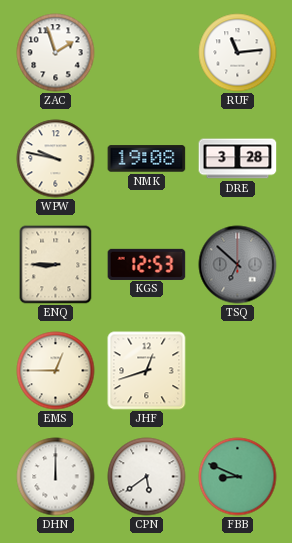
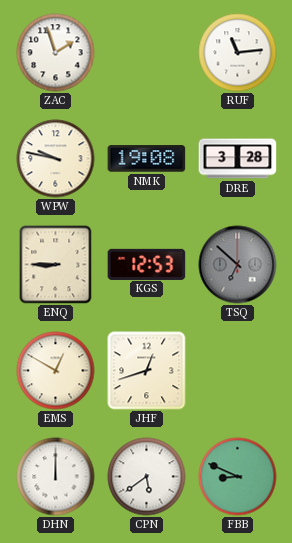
EMS: 12:45 -> 12:50
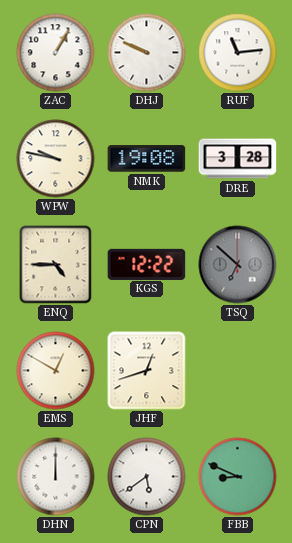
ZAC: 1:57 -> 1:05
DHJ: none -> 9:49
ENQ: 8:45 -> 4:45
KGS: 12:53 -> 12:22
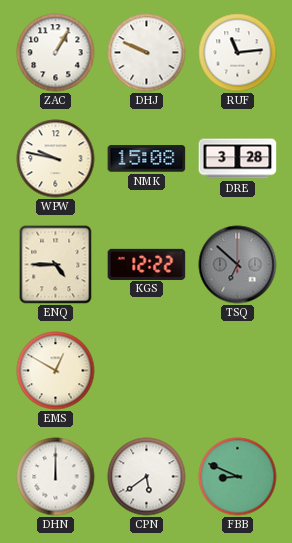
NMK: 19:08 -> 15:08
JHF: 12:42 -> none
